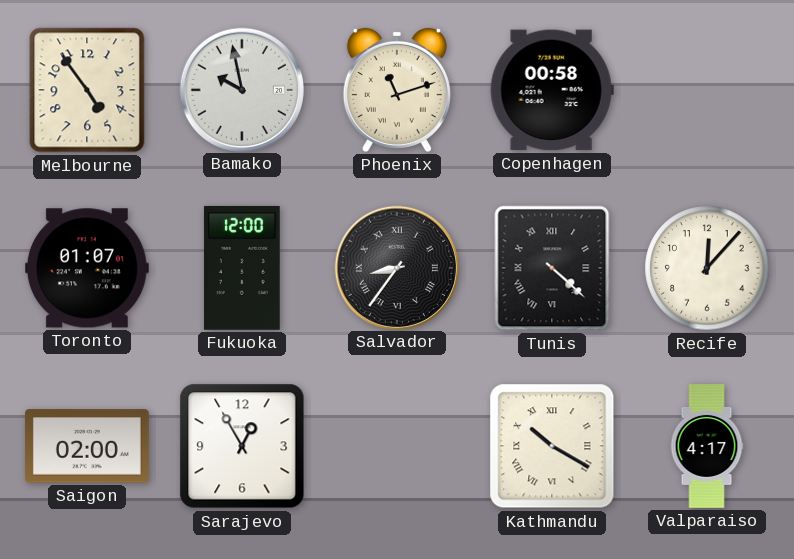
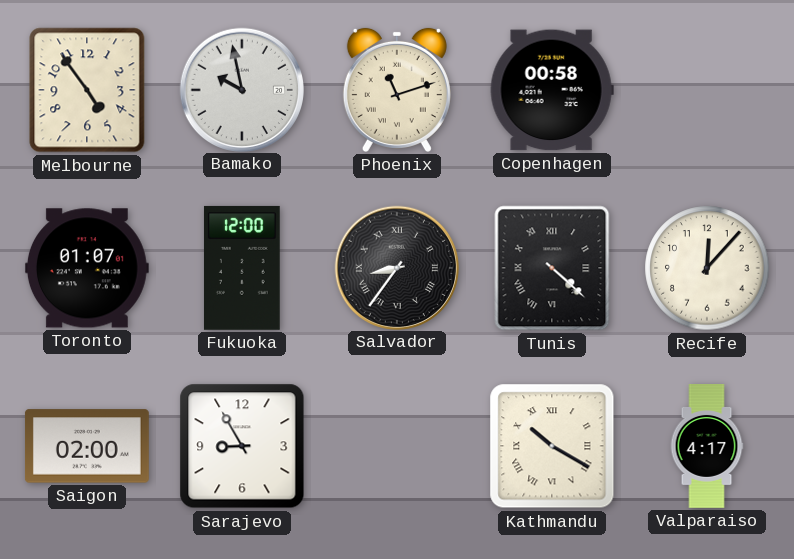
Sarajevo: 12:55 -> 8:55
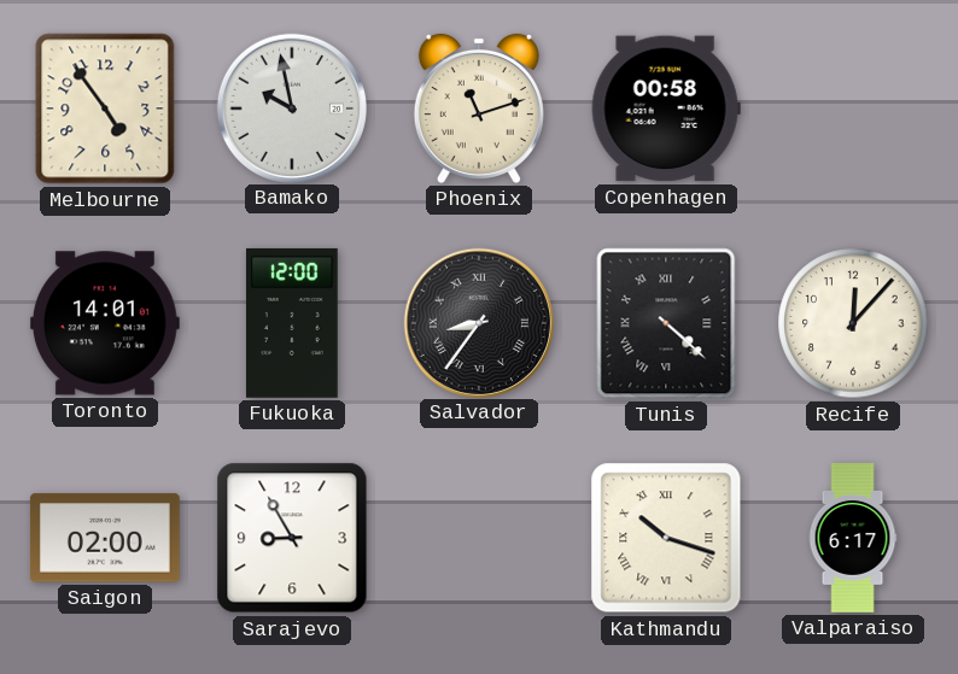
Toronto: 01:07 -> 14:01
Kathmandu: 10:20 -> 10:18
Valparaiso: 4:17 -> 6:17
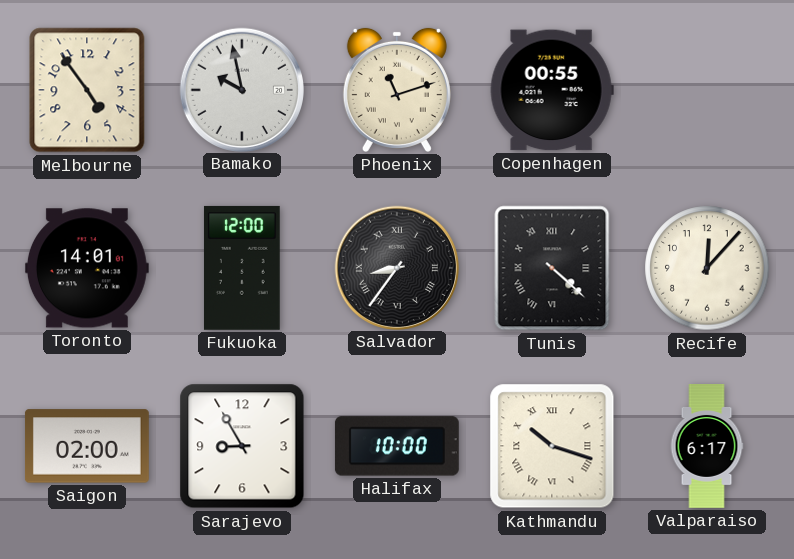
Copenhagen: 00:58 -> 00:55
Halifax: none -> 10:00
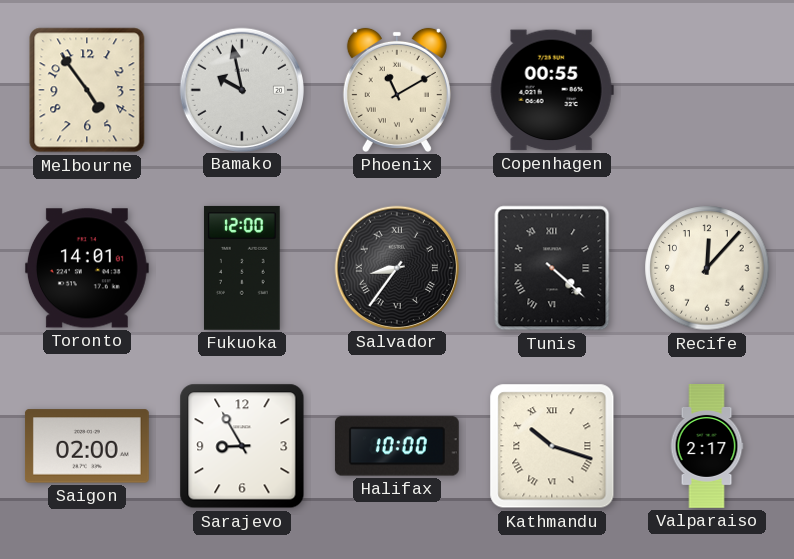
Phoenix: 11:12 -> 11:10
Valparaiso: 6:17 -> 2:17
